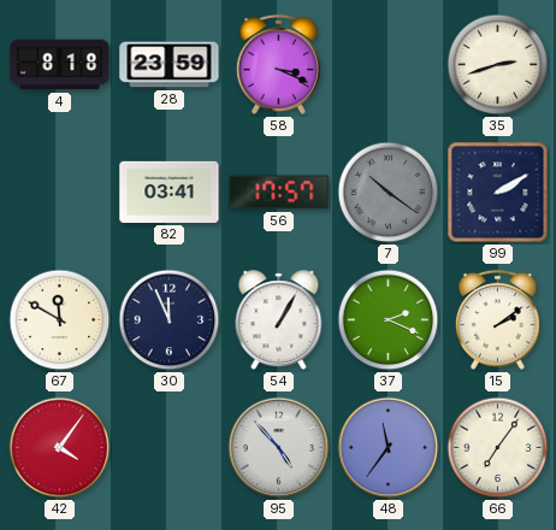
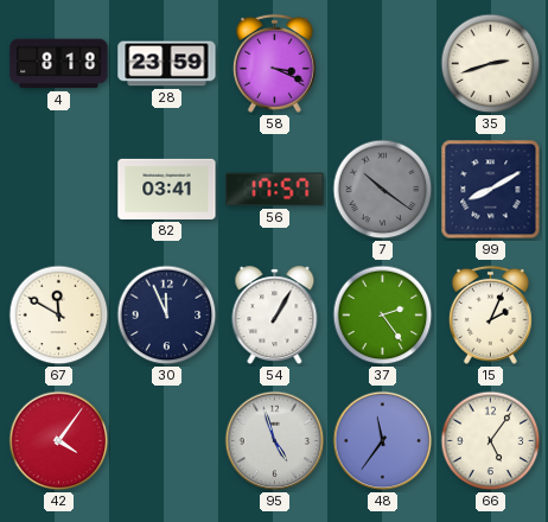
99: 2:10 -> 8:10
37: 2:19 -> 2:24
15: 2:09 -> 2:04
95: 4:53 -> 4:57
66: 7:06 -> 5:06
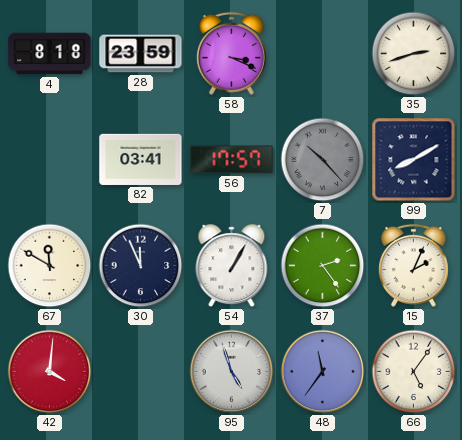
7: 10:21 -> 10:23
42: 4:06 -> 4:01
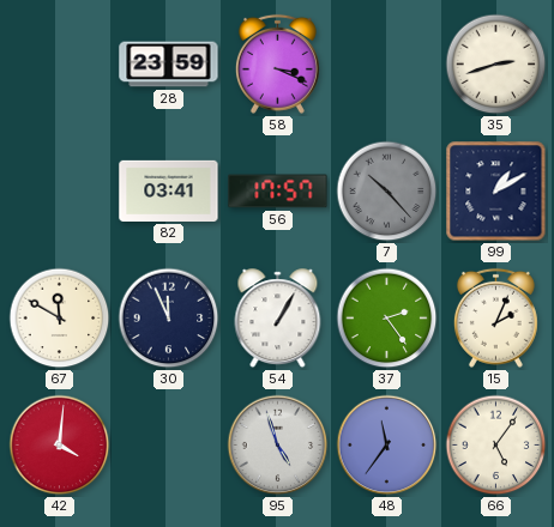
4: 8:18 -> none
99: 8:10 -> 1:10
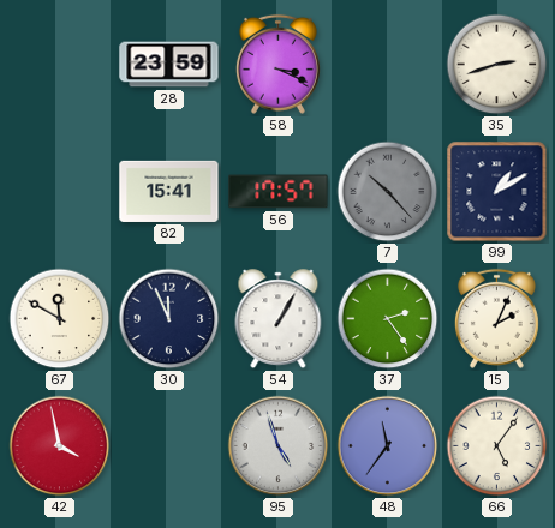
82: 03:41 -> 15:41
42: 4:01 -> 3:58
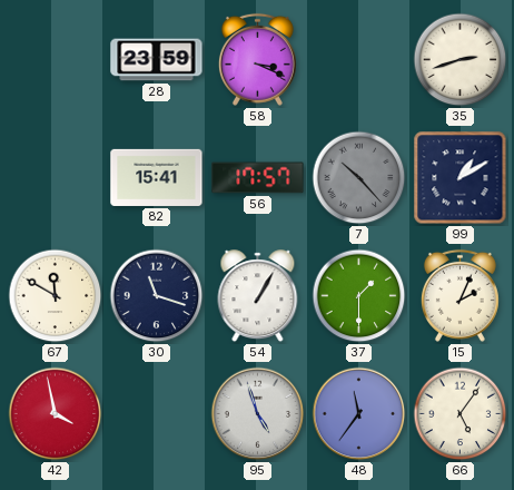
30: 11:56 -> 11:18
37: 2:24 -> 1:30
